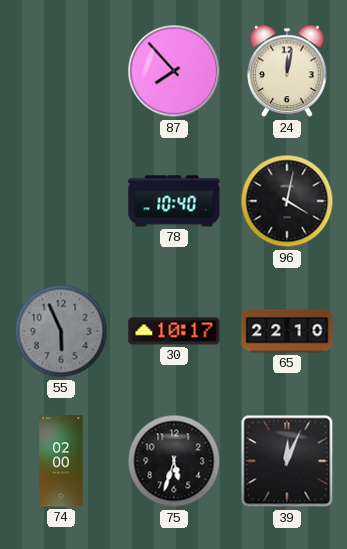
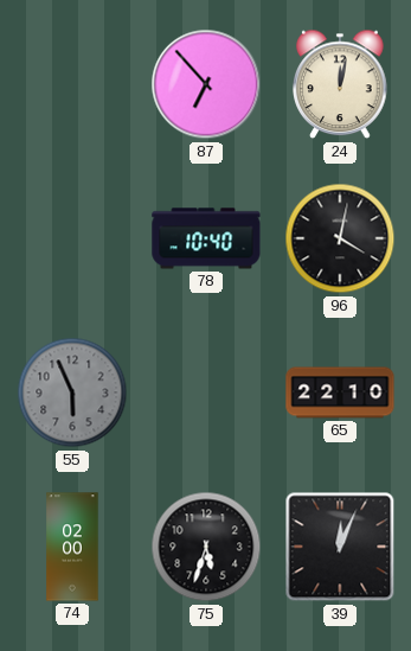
87: 7:53 -> 6:53
30: 10:17 -> none
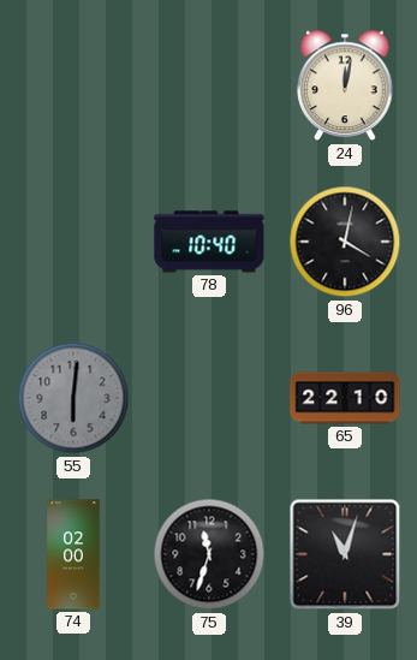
87: 6:53 -> none
55: 5:56 -> 6:01
75: 5:33 -> 11:33
39: 12:04 -> 11:03
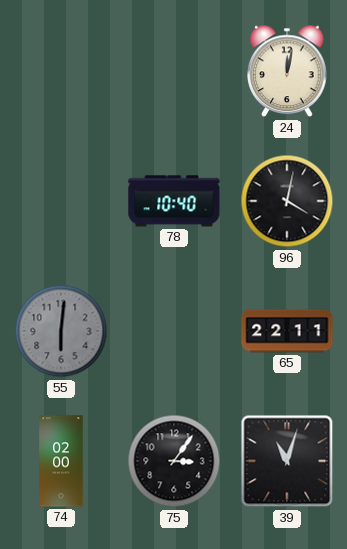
65: 22:10 -> 22:11
75: 11:33 -> 3:06
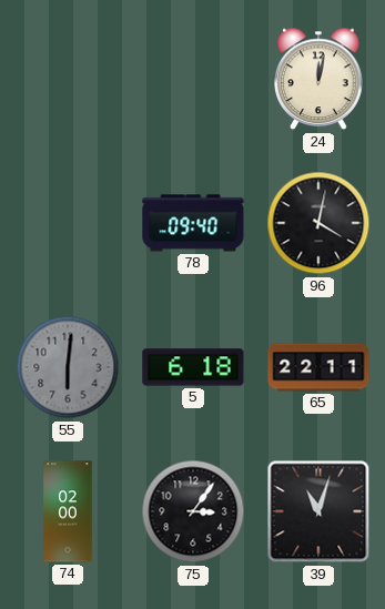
78: 10:40 -> 09:40
5: none -> 6:18
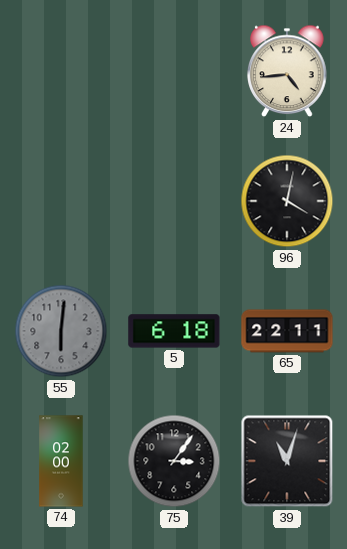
24: 12:02 -> 4:44
78: 09:40 -> none
